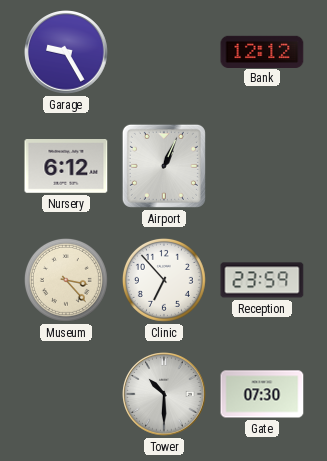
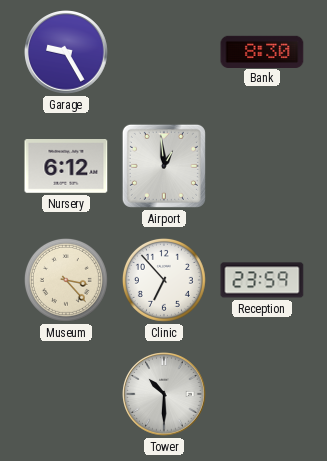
Bank: 12:12 -> 8:30
Airport: 1:04 -> 12:59
Gate: 07:30 -> none
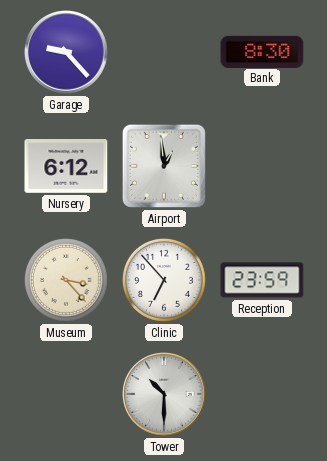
Garage: 9:25 -> 9:23
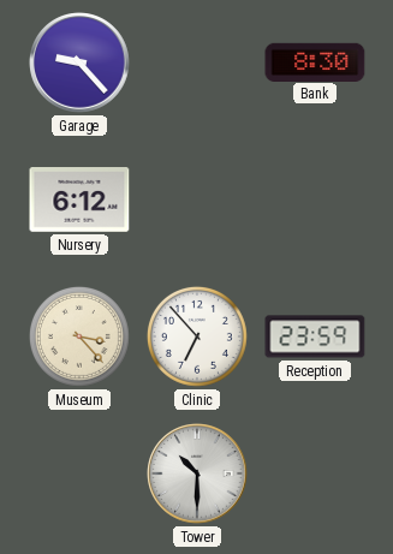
Airport: 12:59 -> none
